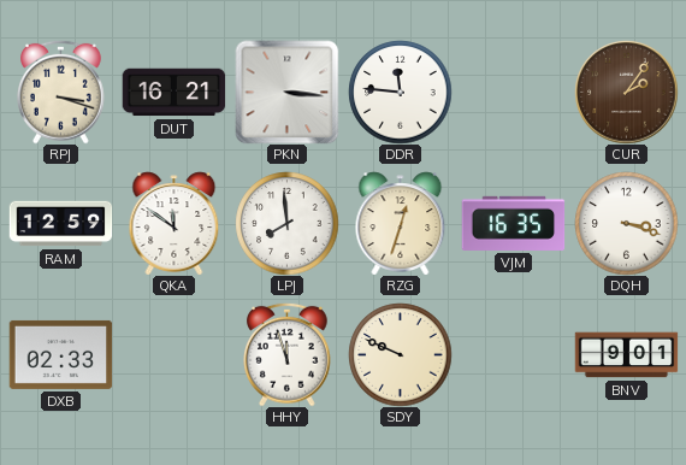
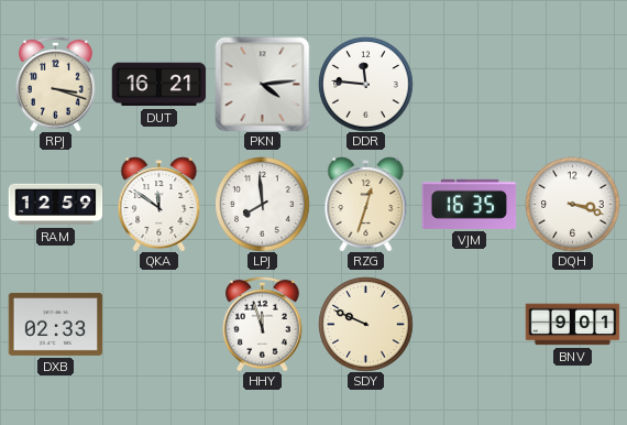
PKN: 3:16 -> 4:14
CUR: 2:06 -> none
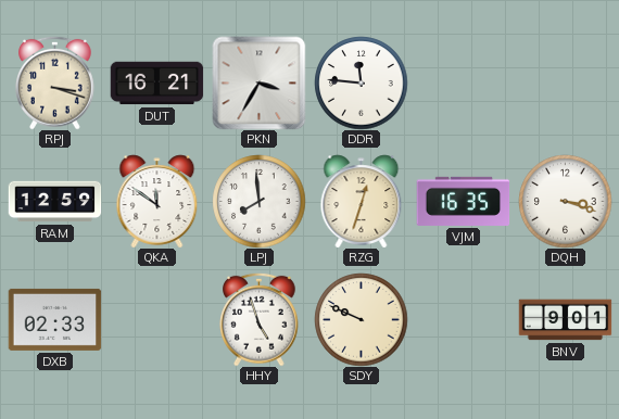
PKN: 4:14 -> 3:35
HHY: 11:57 -> 4:57
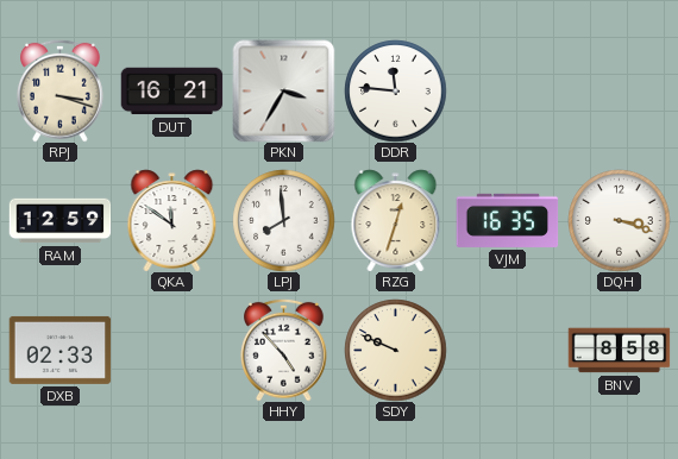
HHY: 4:57 -> 4:53
BNV: 9:01 -> 8:58
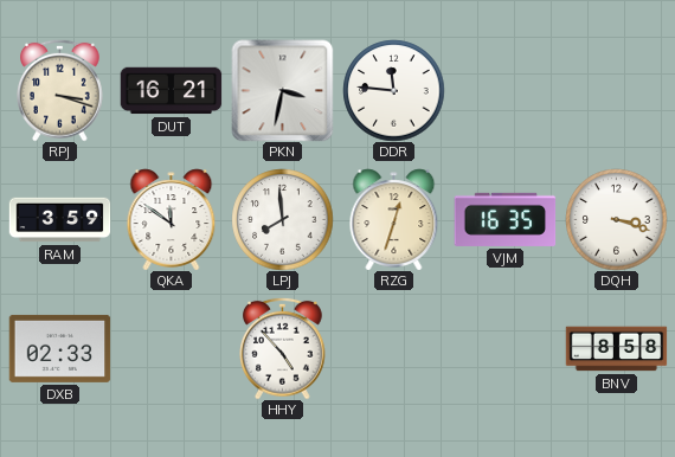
PKN: 3:35 -> 3:32
RAM: 12:59 -> 3:59
SDY: 9:49 -> none
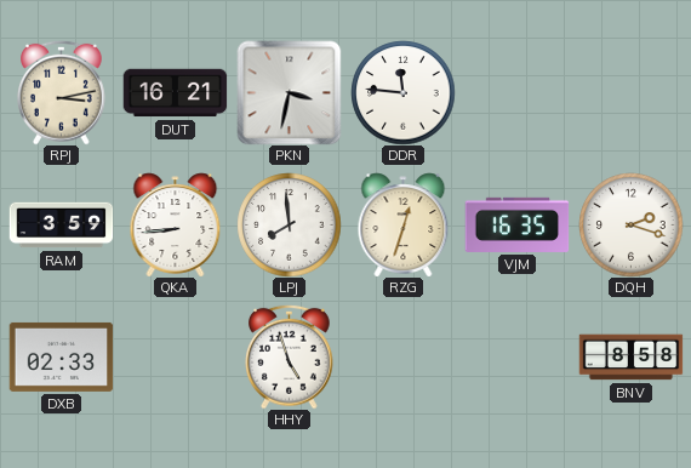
RPJ: 3:18 -> 3:13
QKA: 11:51 -> 8:44
DQH: 3:18 -> 2:18
HHY: 4:53 -> 4:57
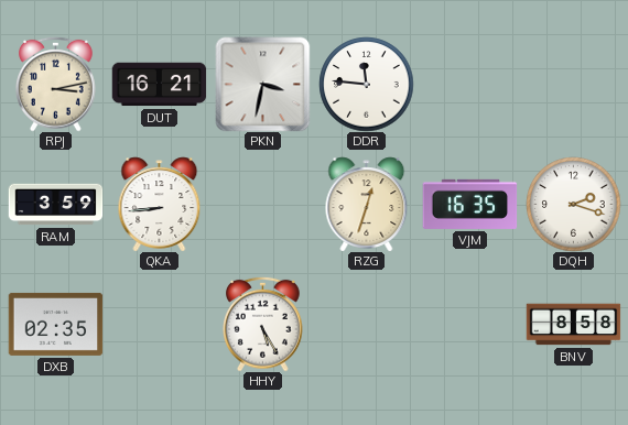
LPJ: 7:59 -> none
DXB: 02:33 -> 02:35
HHY: 4:57 -> 5:25
